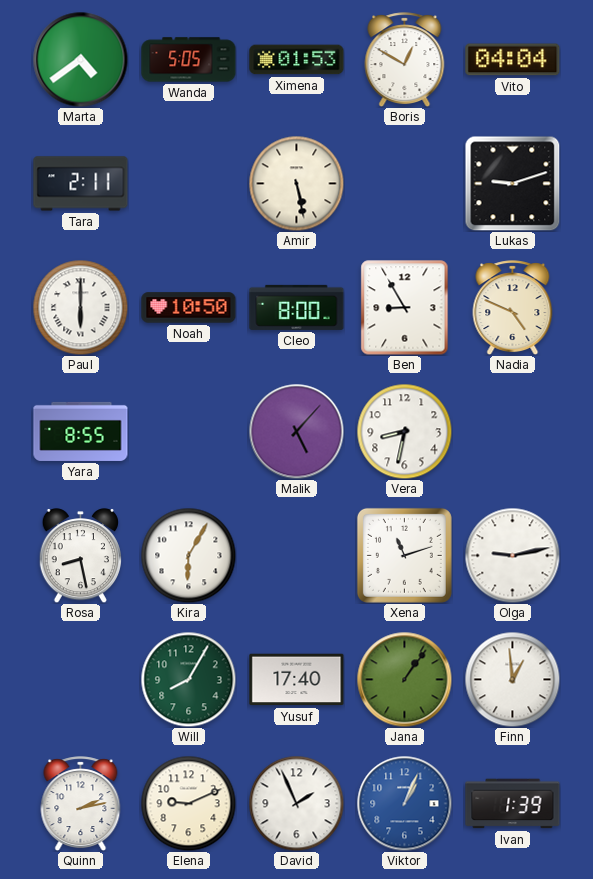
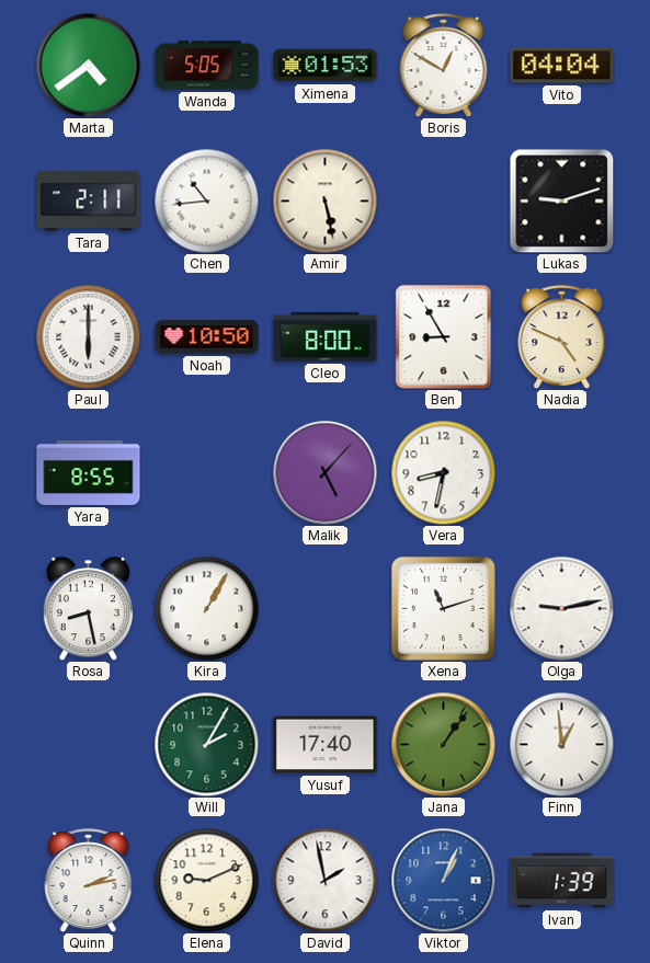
Chen: none -> 10:44
Kira: 6:05 -> 1:05
Will: 8:05 -> 2:05
David: 1:56 -> 1:58
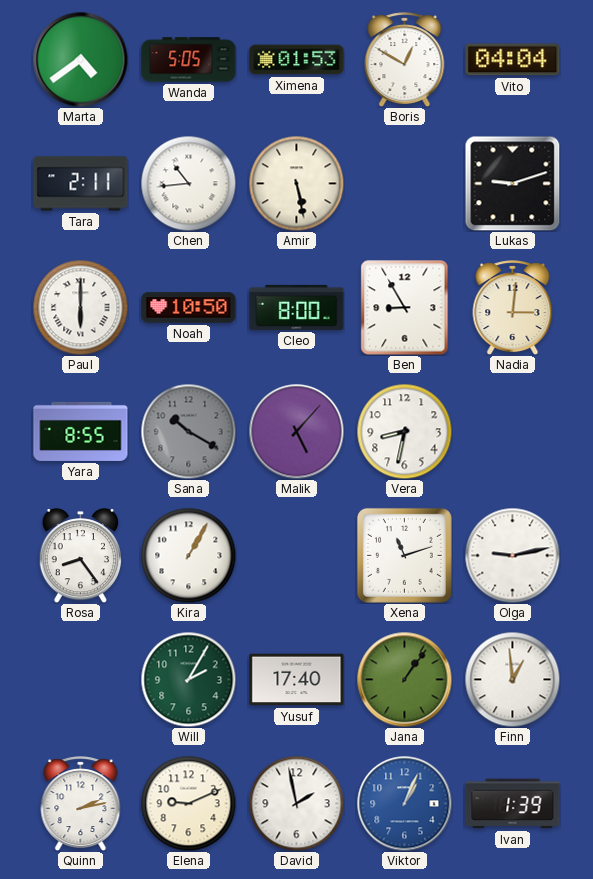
Nadia: 4:49 -> 3:01
Sana: none -> 10:20
Rosa: 8:28 -> 8:24
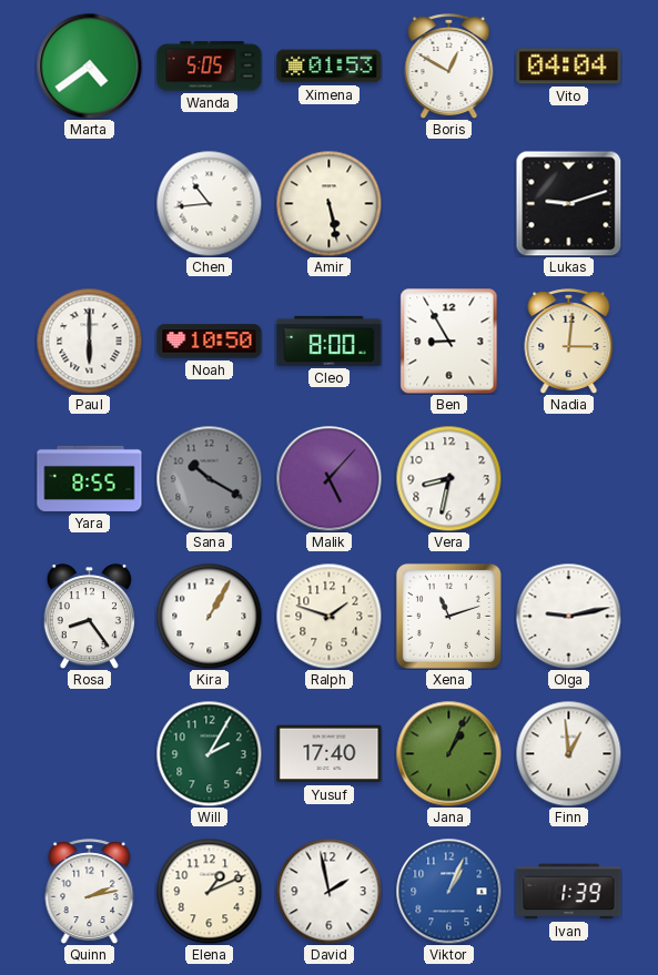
Tara: 2:11 -> none
Ralph: none -> 1:48
Jana: 1:06 -> 1:04
Elena: 9:11 -> 1:11
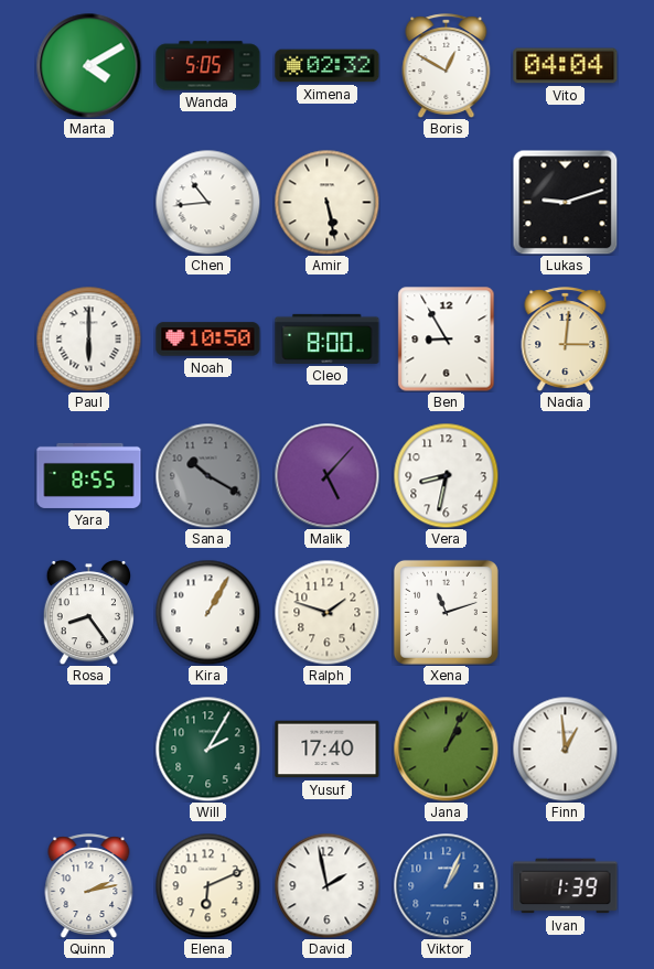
Marta: 4:39 -> 4:10
Ximena: 01:53 -> 02:32
Olga: 9:13 -> none
Elena: 1:11 -> 6:11
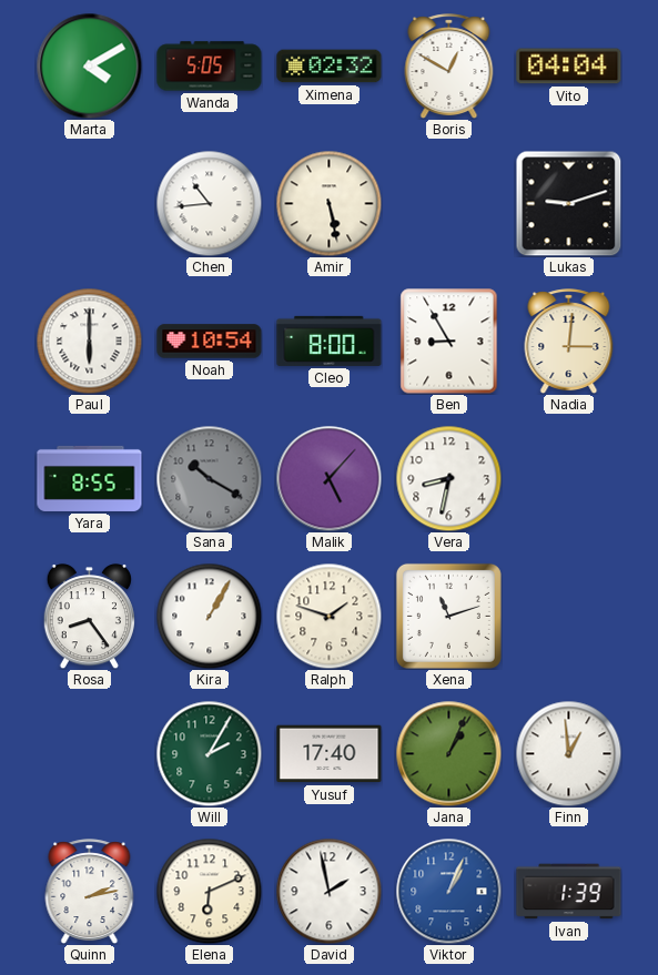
Noah: 10:50 -> 10:54
